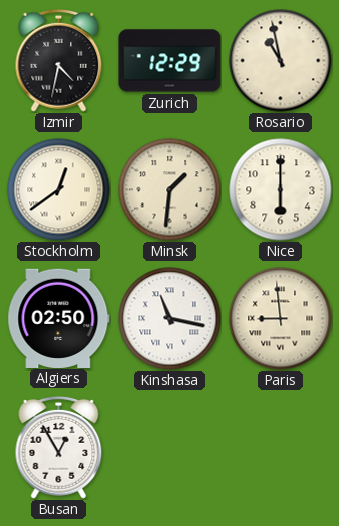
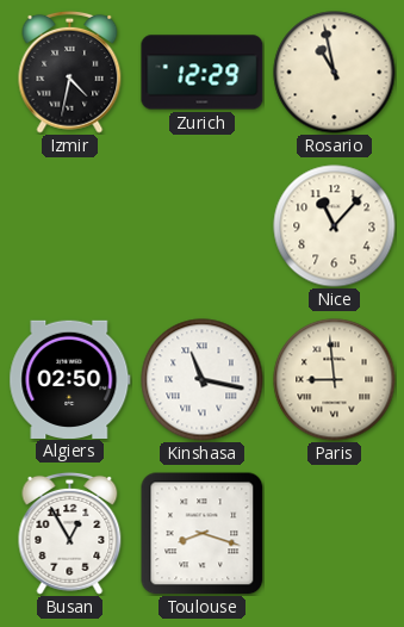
Stockholm: 12:39 -> none
Minsk: 1:31 -> none
Nice: 6:00 -> 11:07
Toulouse: none -> 8:18
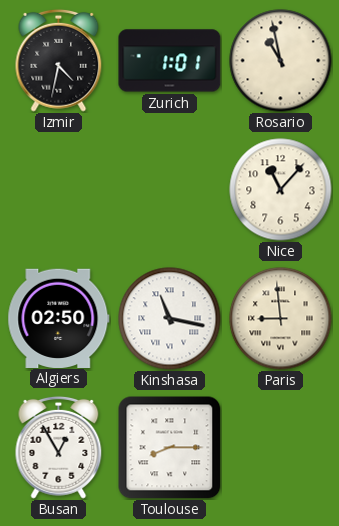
Zurich: 12:29 -> 1:01
Toulouse: 8:18 -> 8:15
